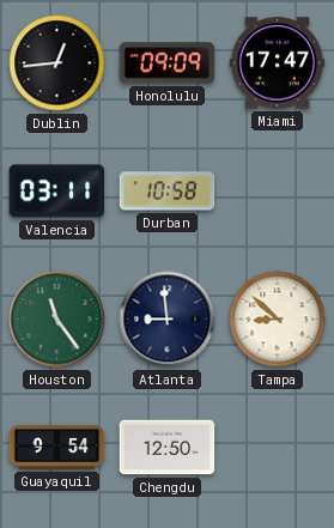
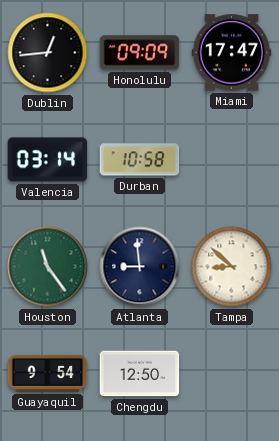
Valencia: 03:11 -> 03:14
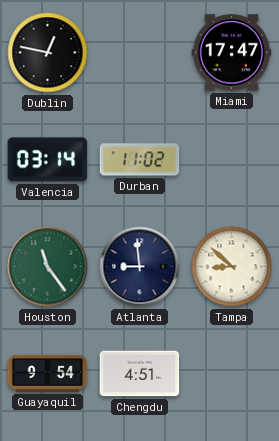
Dublin: 12:44 -> 12:47
Honolulu: 09:09 -> none
Durban: 10:58 -> 11:02
Chengdu: 12:50 -> 4:51
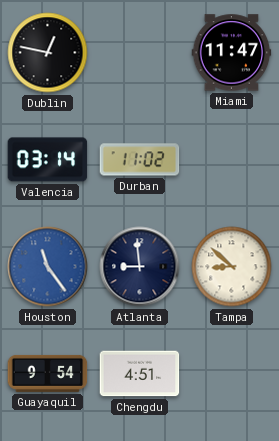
Miami: 17:47 -> 11:47
Houston dial: green -> blue
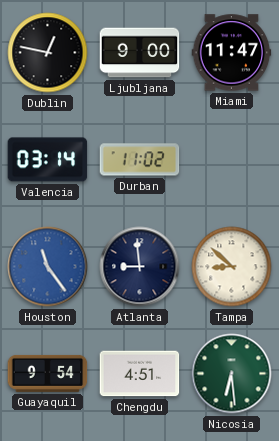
Ljubljana: none -> 9:00
Nicosia: none -> 6:29
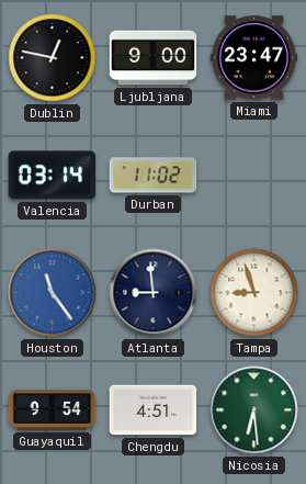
Miami: 11:47 -> 23:47
Tampa: 8:52 -> 8:57
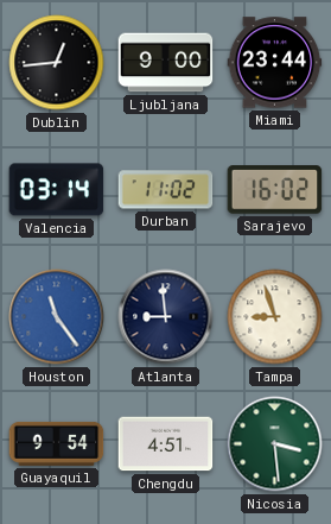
Dublin: 12:47 -> 12:44
Miami: 23:47 -> 23:44
Sarajevo: none -> 16:02
Nicosia: 6:29 -> 3:29
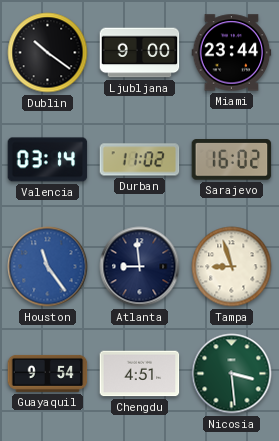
Dublin: 12:44 -> 10:21
